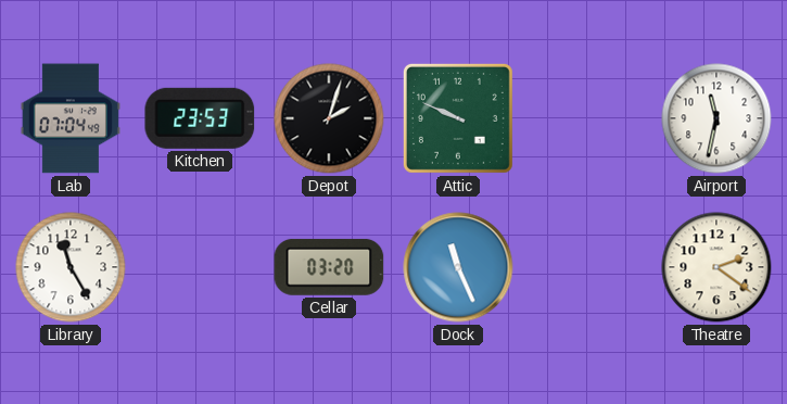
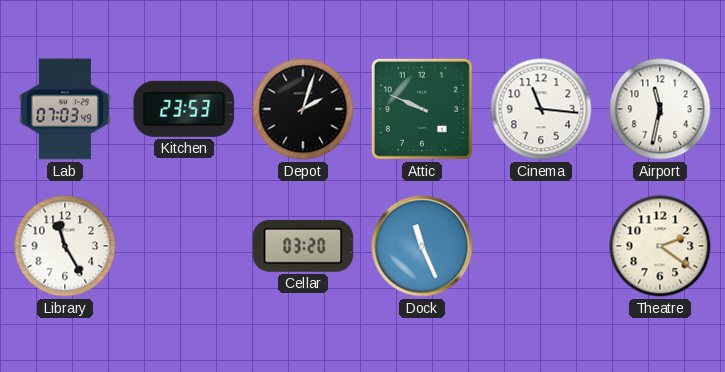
Lab: 07:04 -> 07:03
Cinema: none -> 11:16
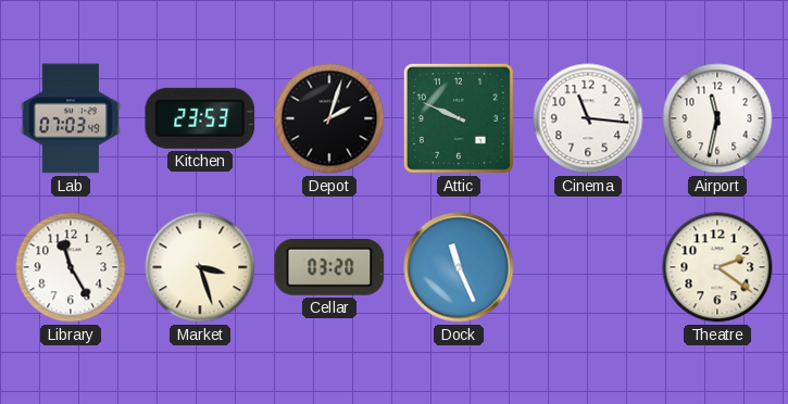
Market: none -> 3:27
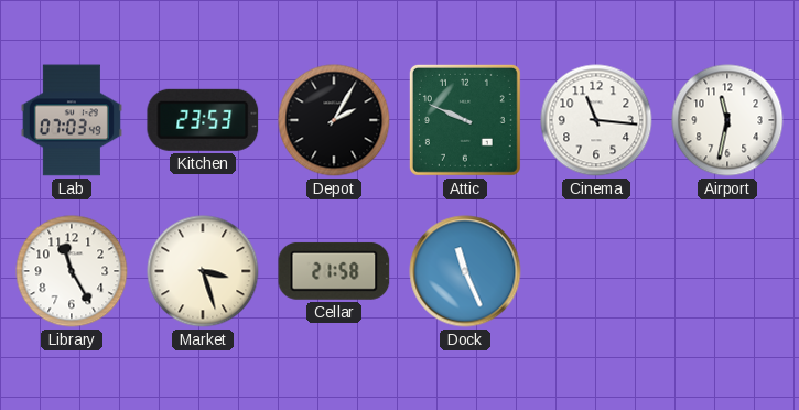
Depot: 2:03 -> 2:05
Cellar: 03:20 -> 21:58
Theatre: 2:21 -> none
